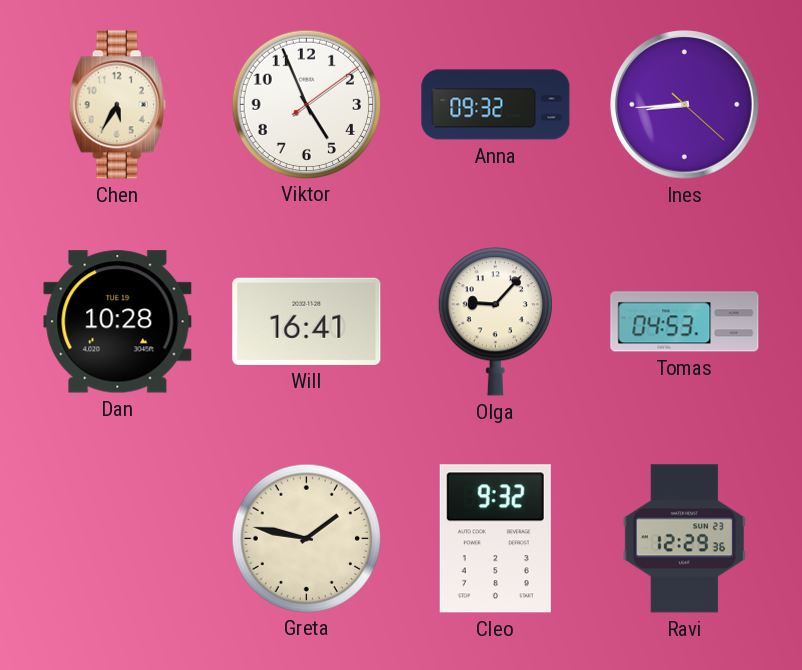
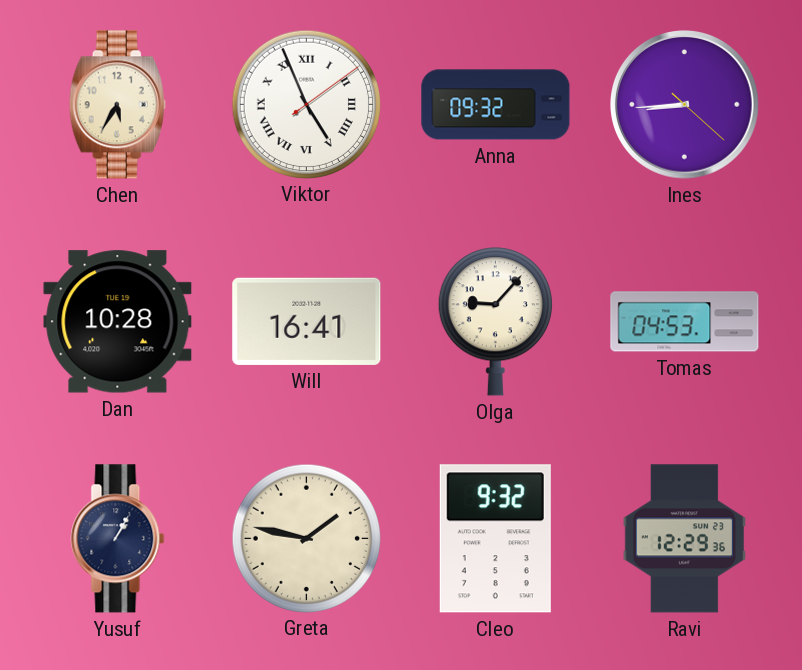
Viktor numerals: Arabic -> Roman
Yusuf: none -> 1:05
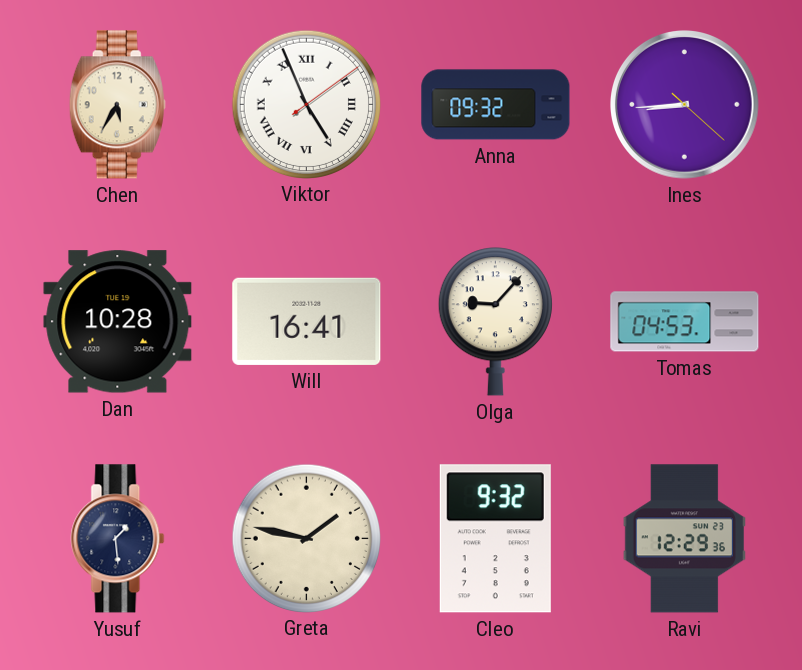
Yusuf: 1:05 -> 1:29
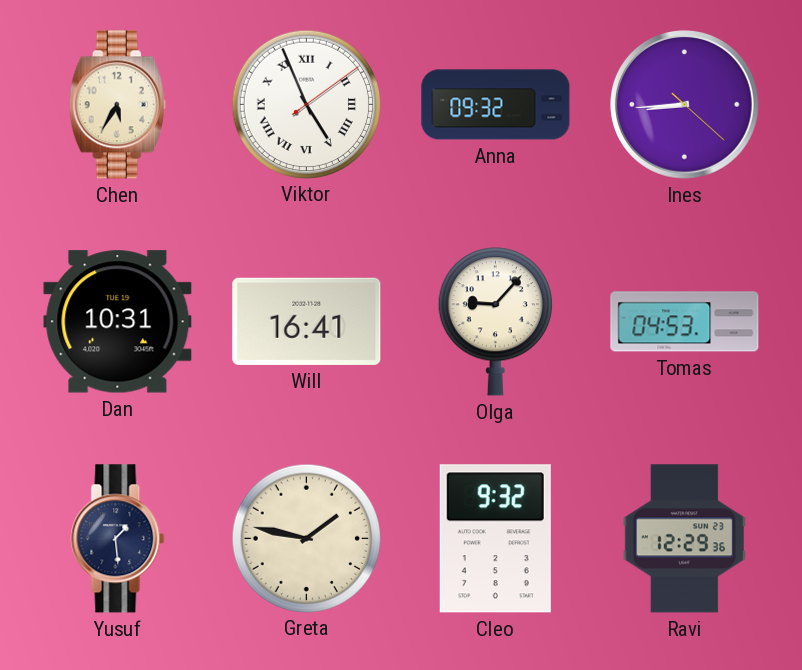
Dan: 10:28 -> 10:31
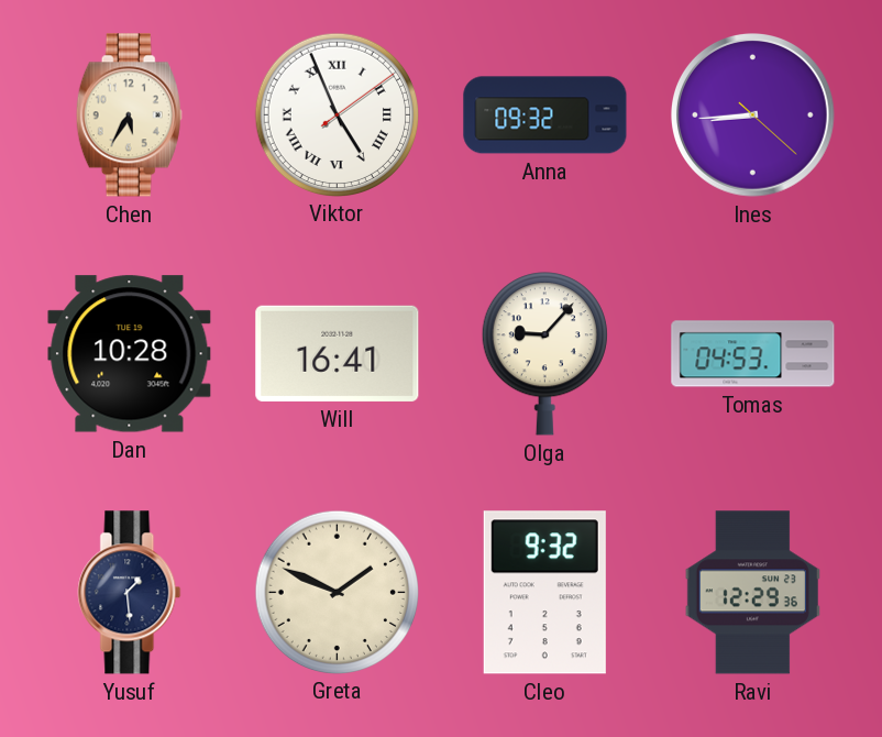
Dan: 10:31 -> 10:28
Greta: 1:47 -> 1:49
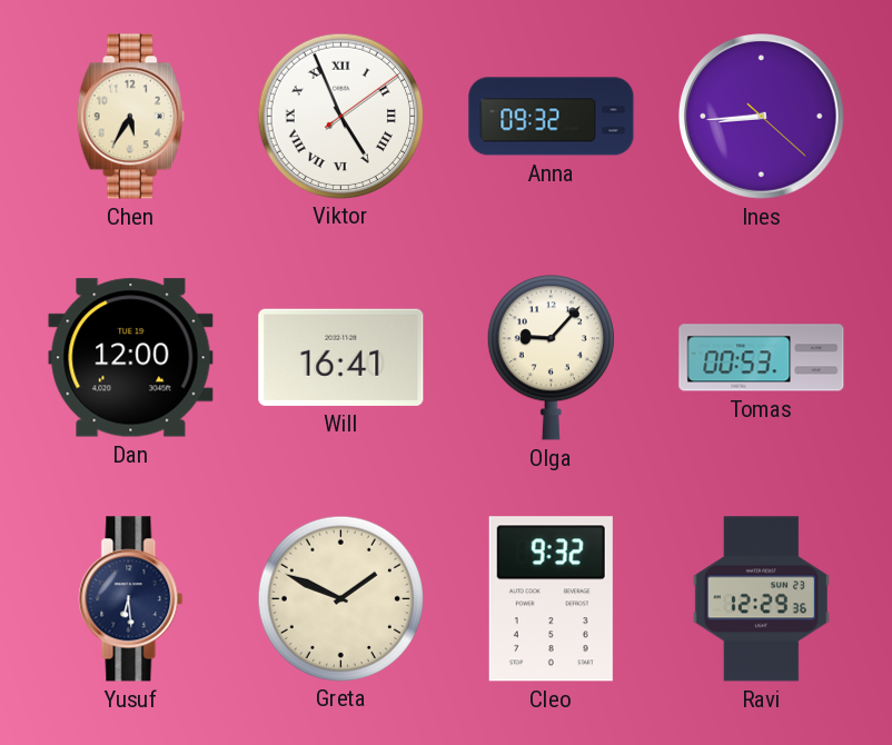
Dan: 10:28 -> 12:00
Tomas: 04:53 -> 00:53
Yusuf: 1:29 -> 6:29
